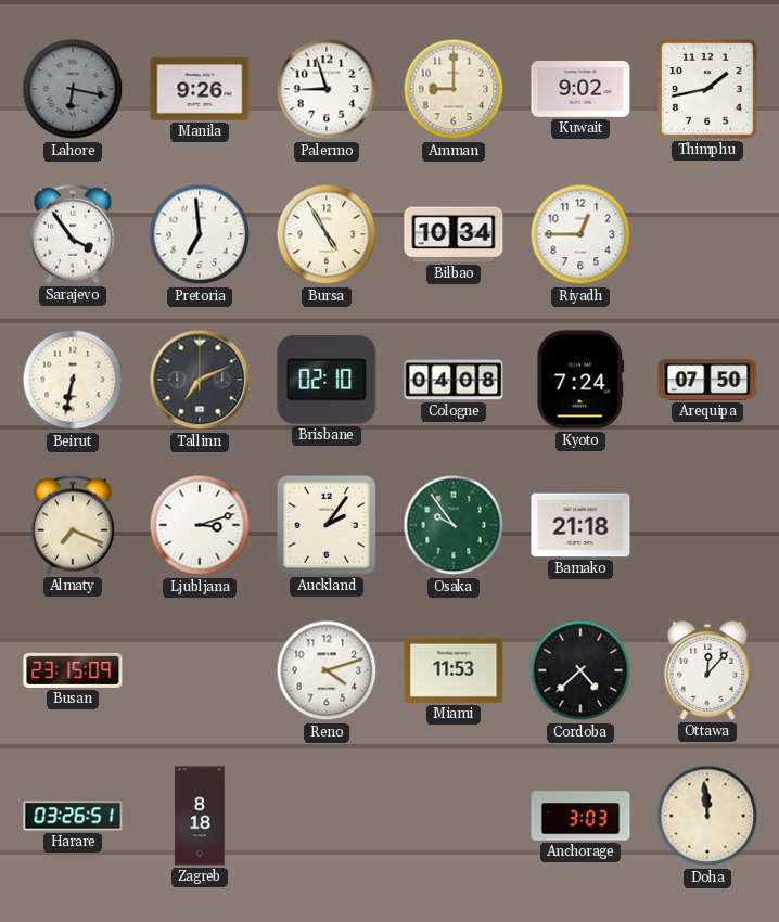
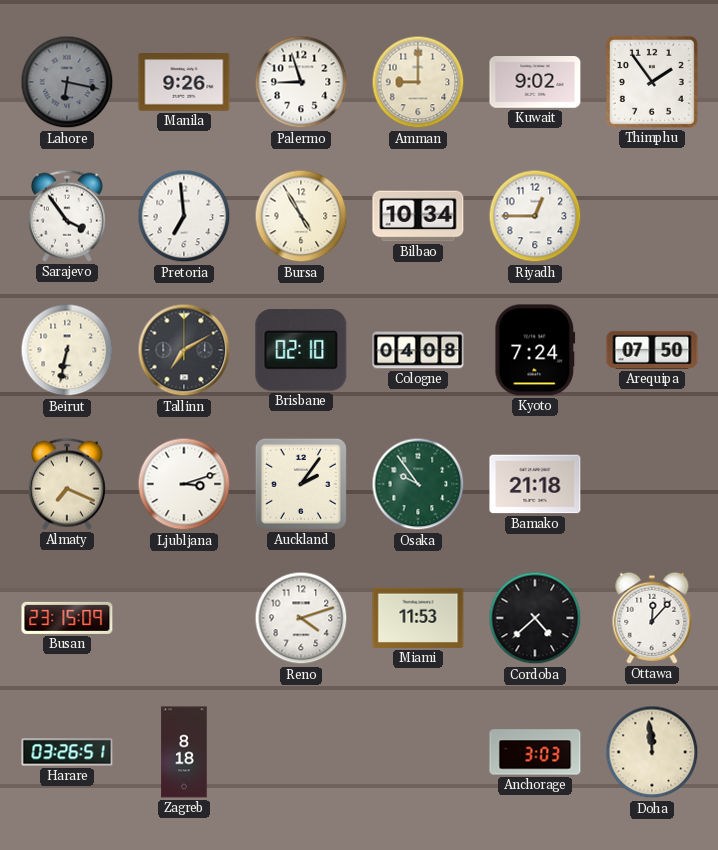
Thimphu: 1:43 -> 1:54
Tallinn: 7:11 -> 7:10
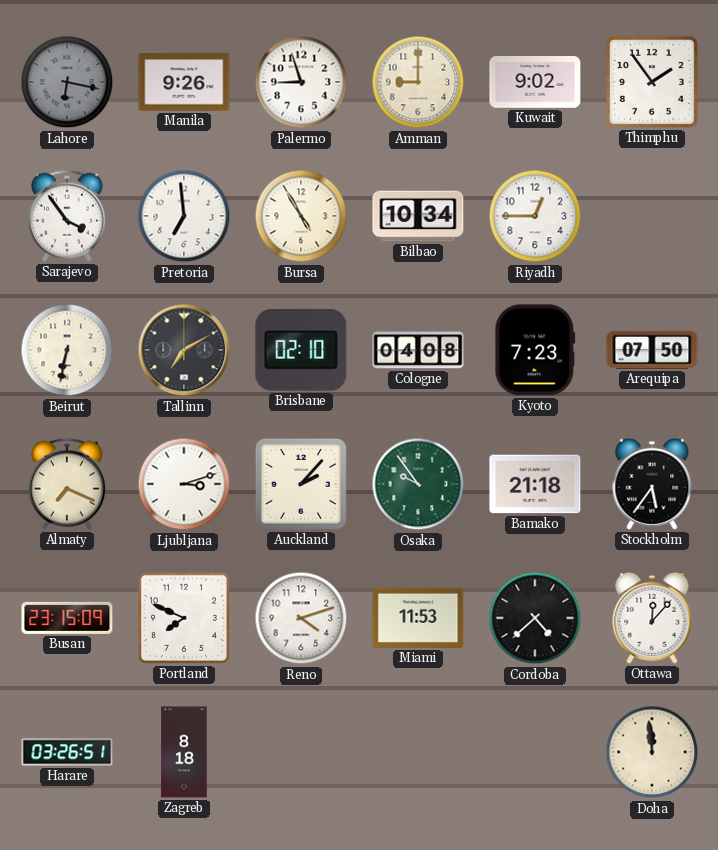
Kyoto: 7:24 -> 7:23
Auckland: 2:06 -> 2:07
Stockholm: none -> 5:36
Portland: none -> 7:49
Anchorage: 3:03 -> none
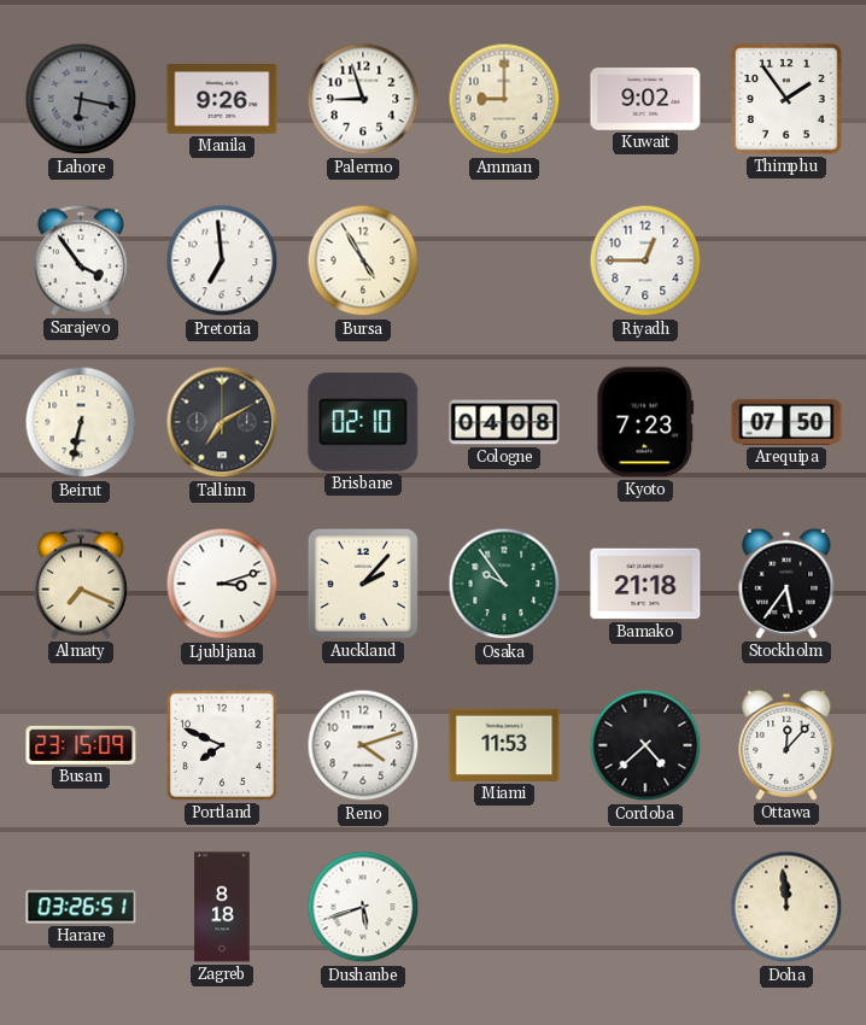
Bilbao: 10:34 -> none
Dushanbe: none -> 5:42
